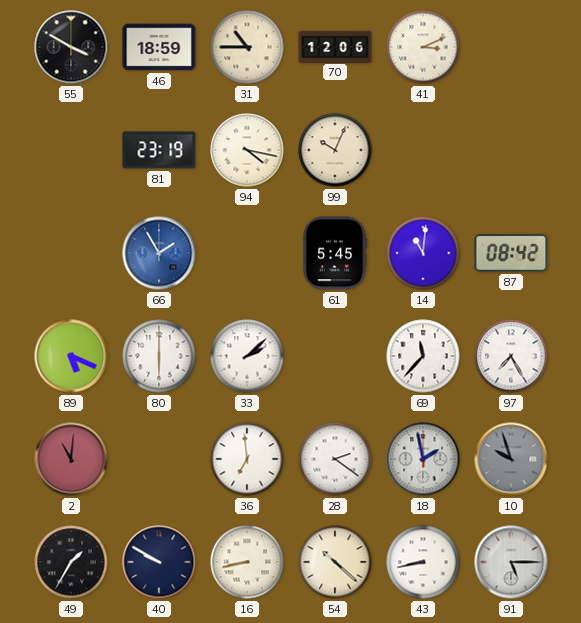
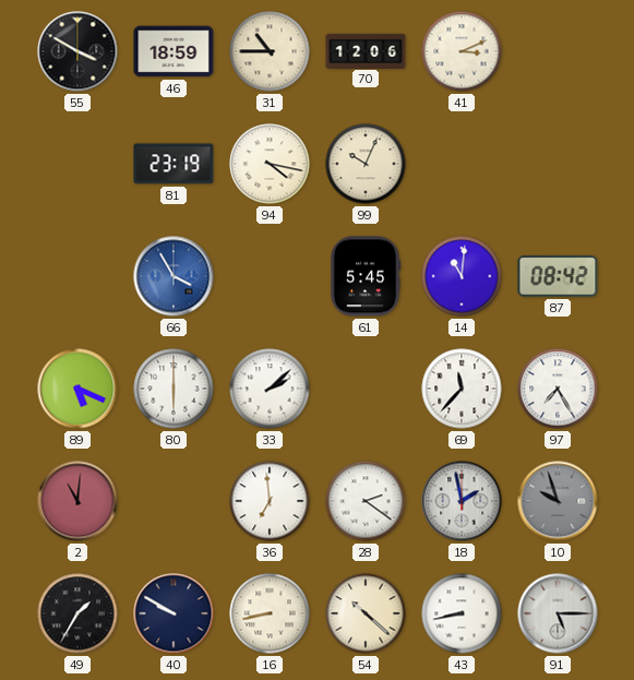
66: 1:55 -> 3:55
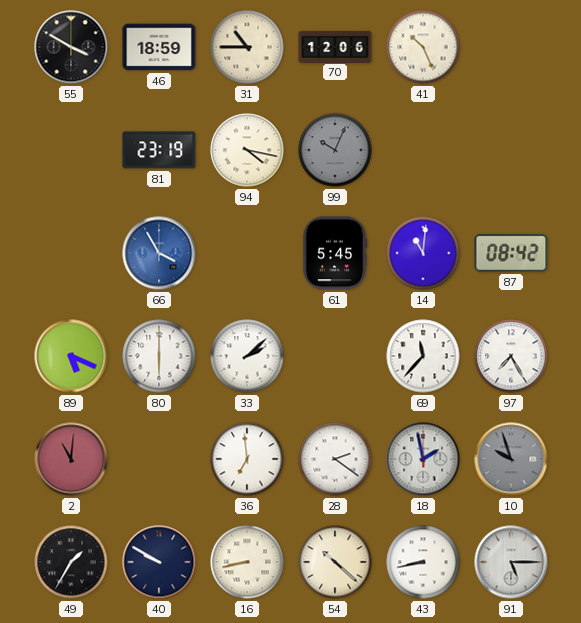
41: 3:11 -> 10:26
99 dial: cream -> grey
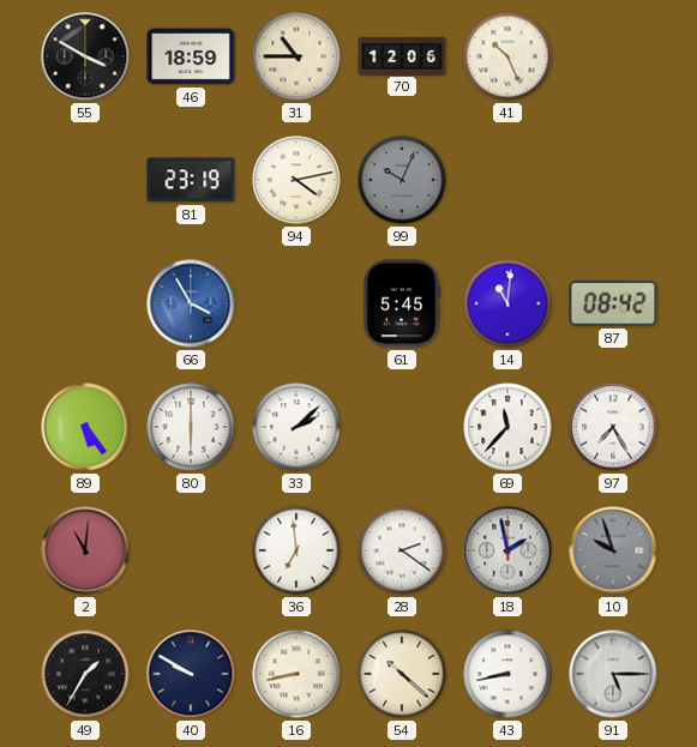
94: 4:17 -> 4:13
89: 5:19 -> 5:24
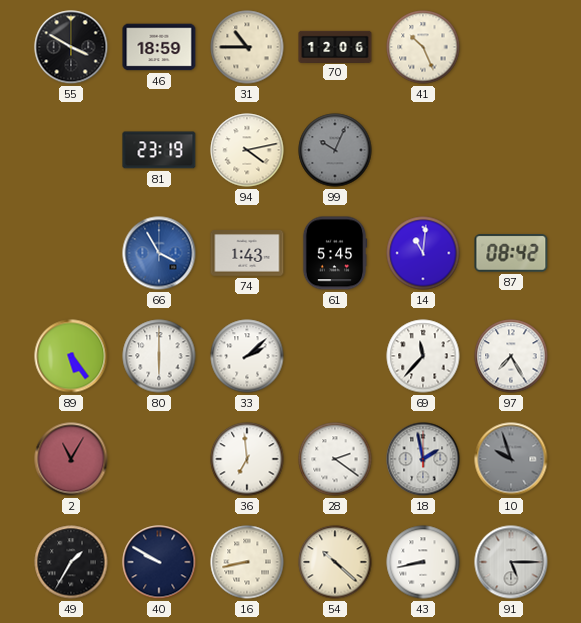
74: none -> 1:43
2: 11:01 -> 11:05
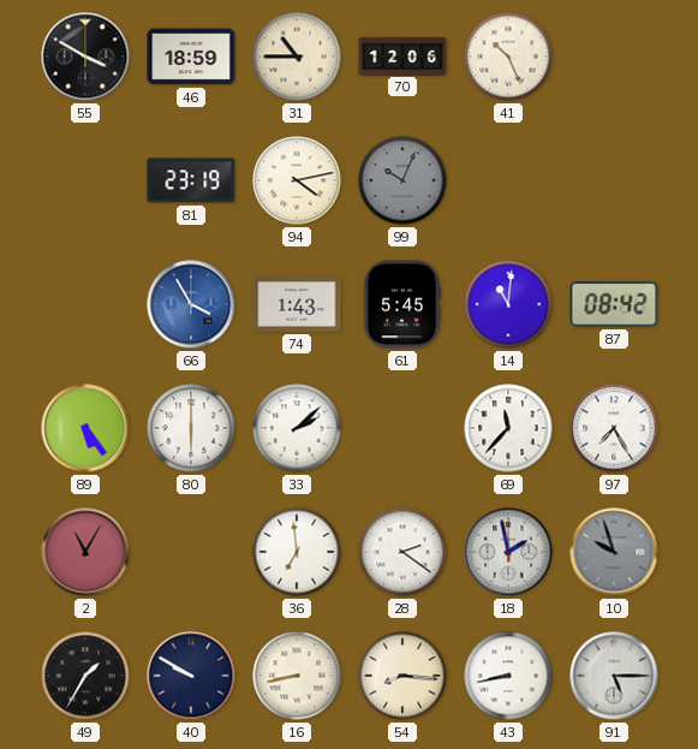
54: 10:22 -> 8:16
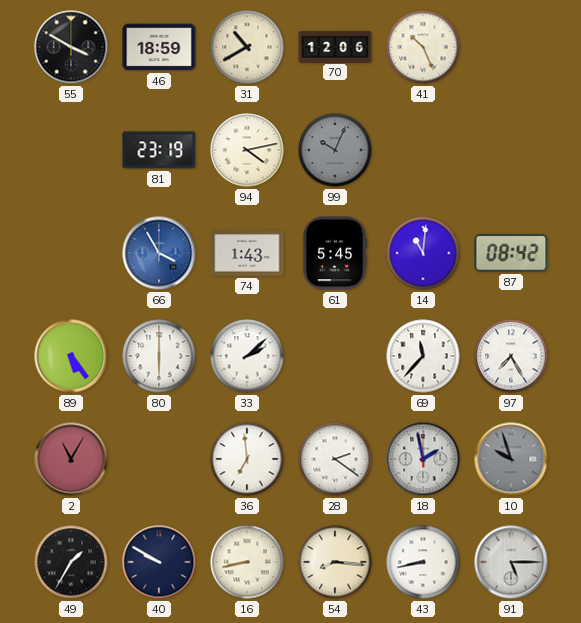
31: 10:45 -> 10:40
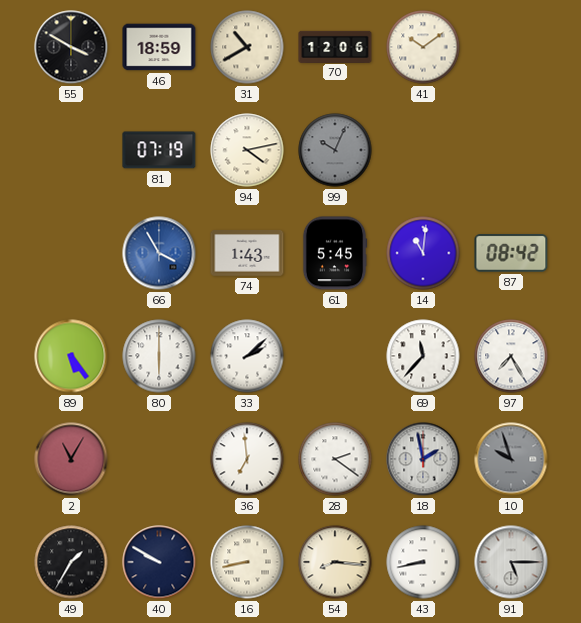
41: 10:26 -> 10:09
81: 23:19 -> 07:19
